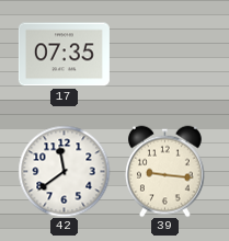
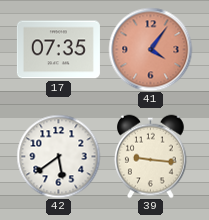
41: none -> 4:06
42: 11:39 -> 5:39
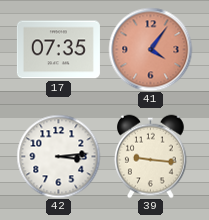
42: 5:39 -> 3:14
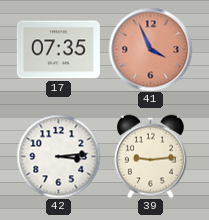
41: 4:06 -> 3:56
39: 9:16 -> 9:14
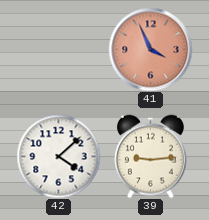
17: 07:35 -> none
42: 3:14 -> 4:08
